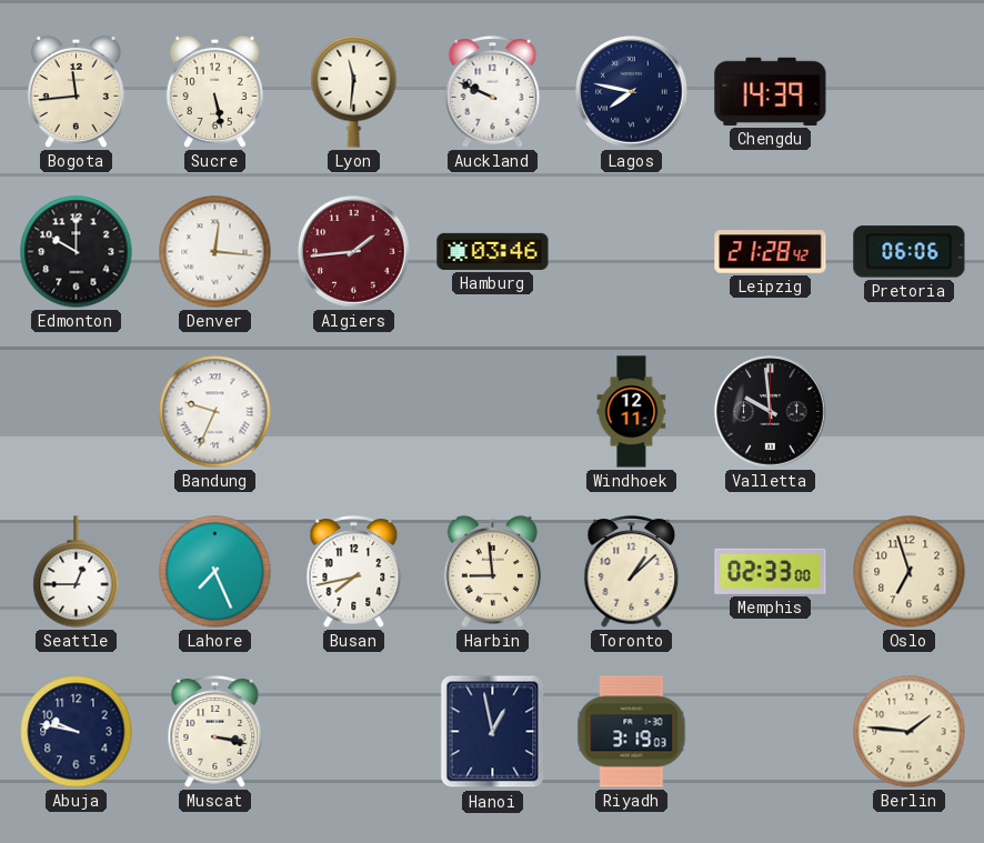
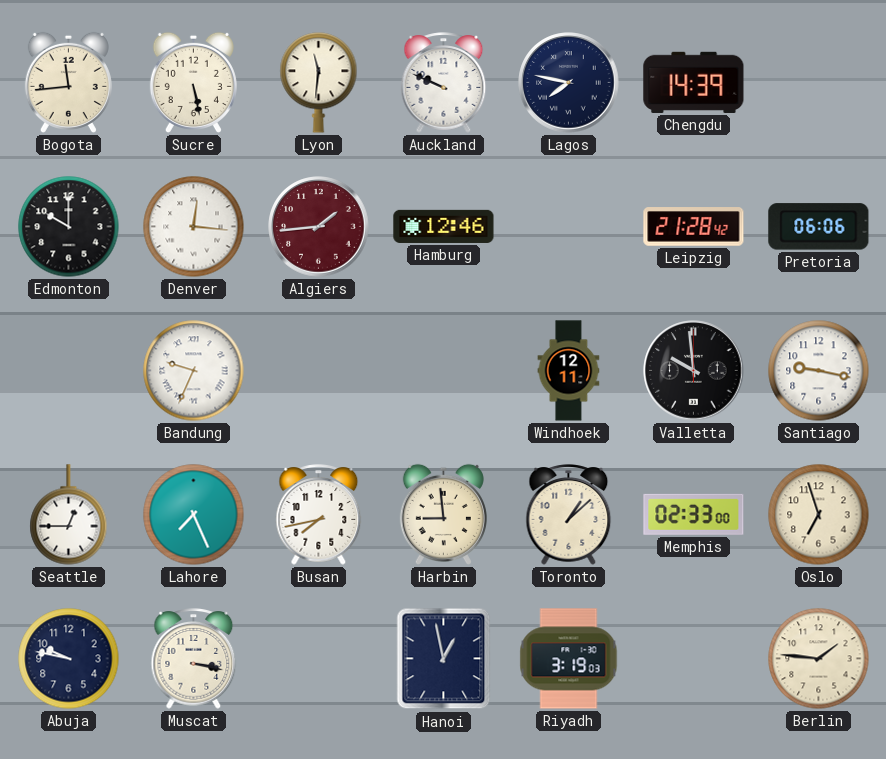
Hamburg: 03:46 -> 12:46
Santiago: none -> 9:17
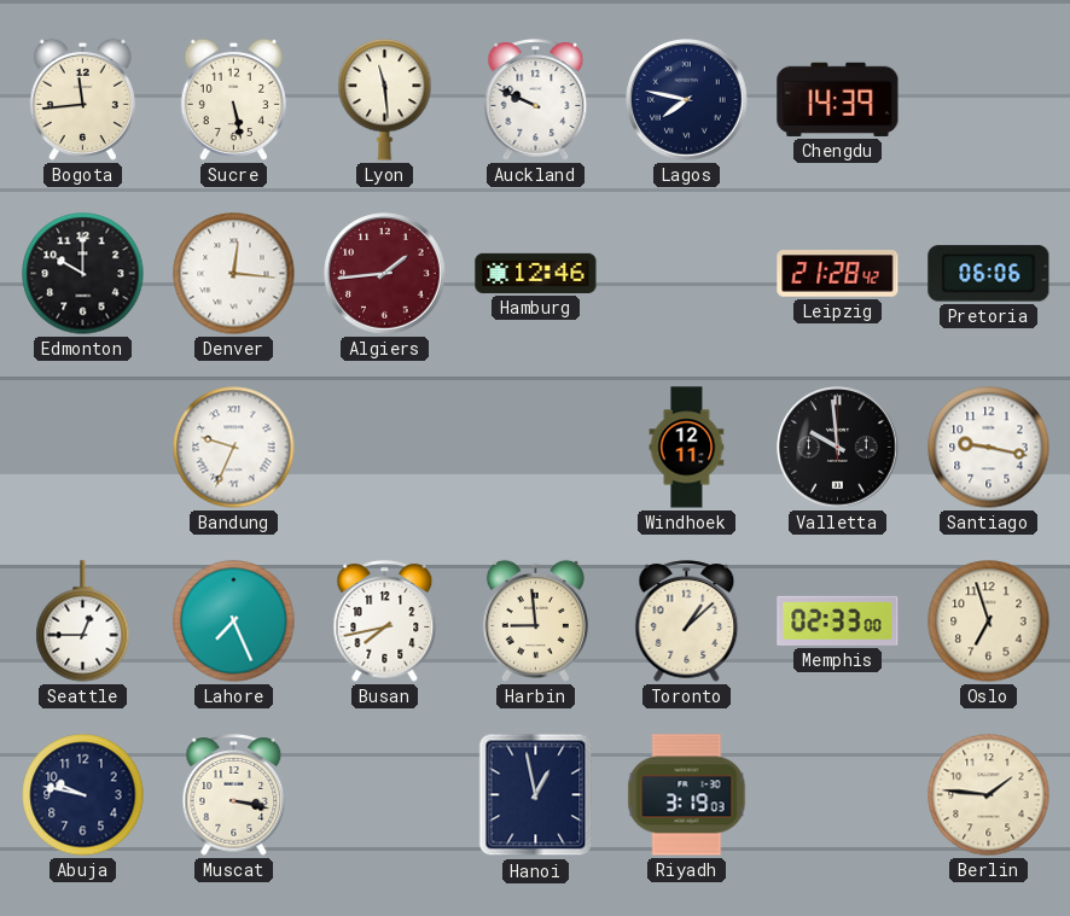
Lyon: 11:31 -> 11:29
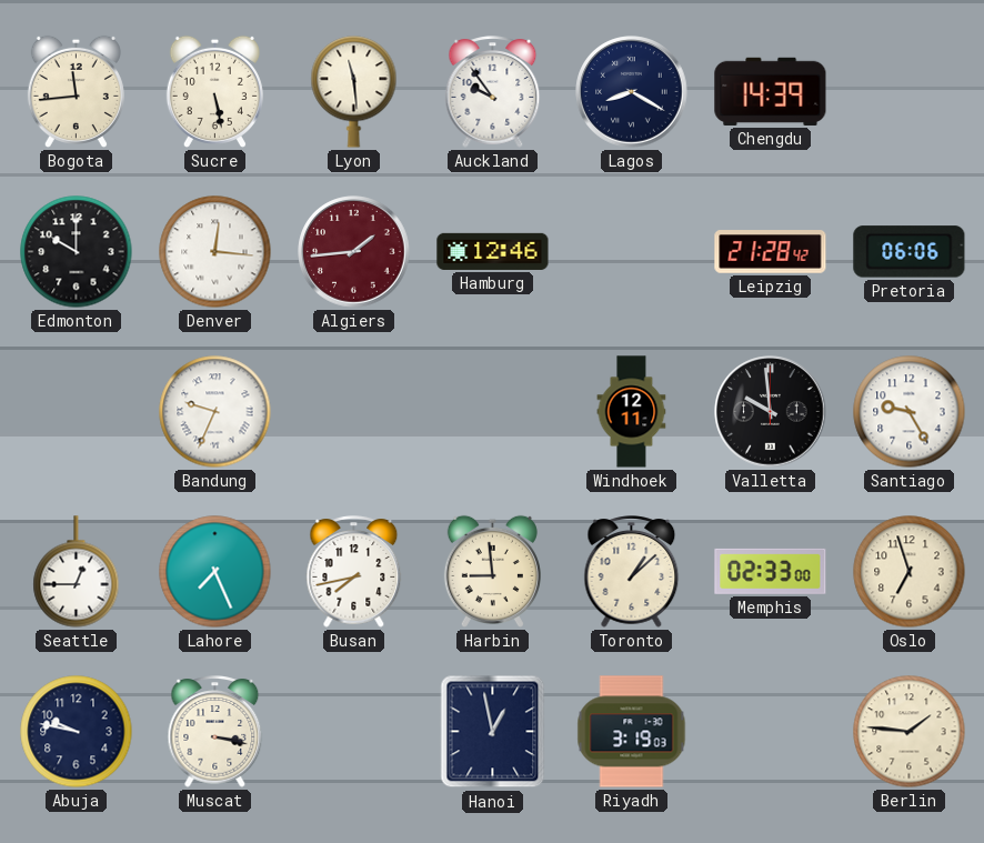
Auckland: 9:49 -> 9:54
Lagos: 7:47 -> 8:20
Santiago: 9:17 -> 9:25
